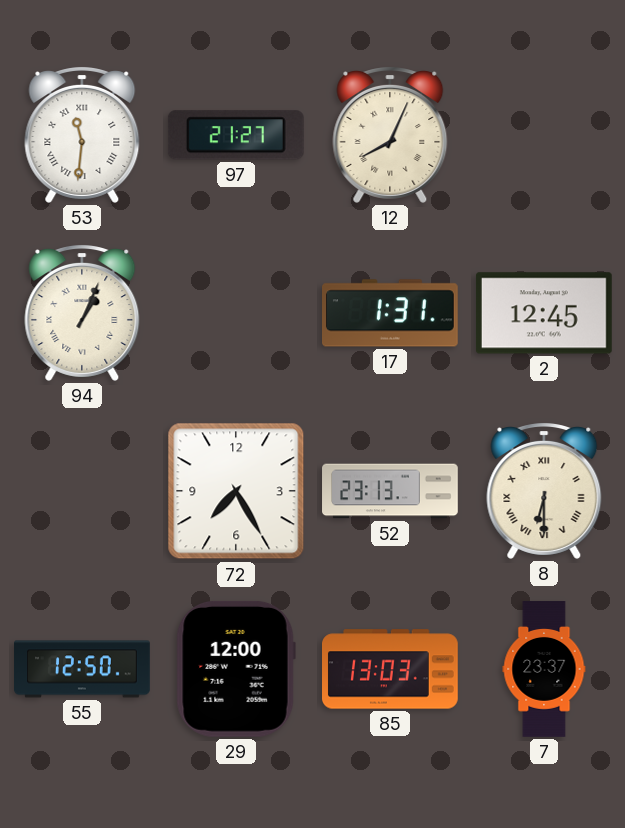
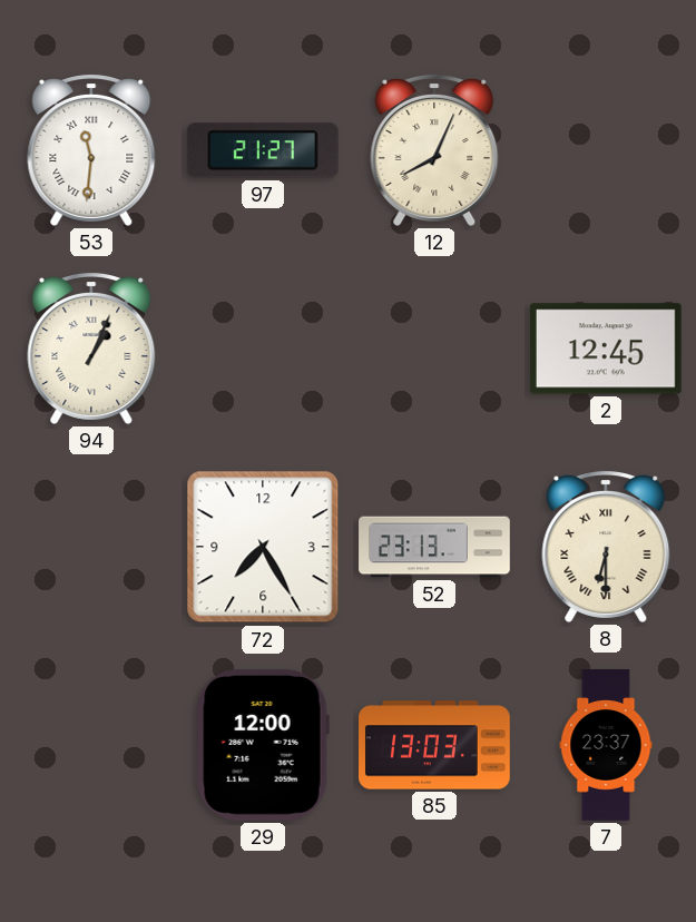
17: 1:31 -> none
55: 12:50 -> none
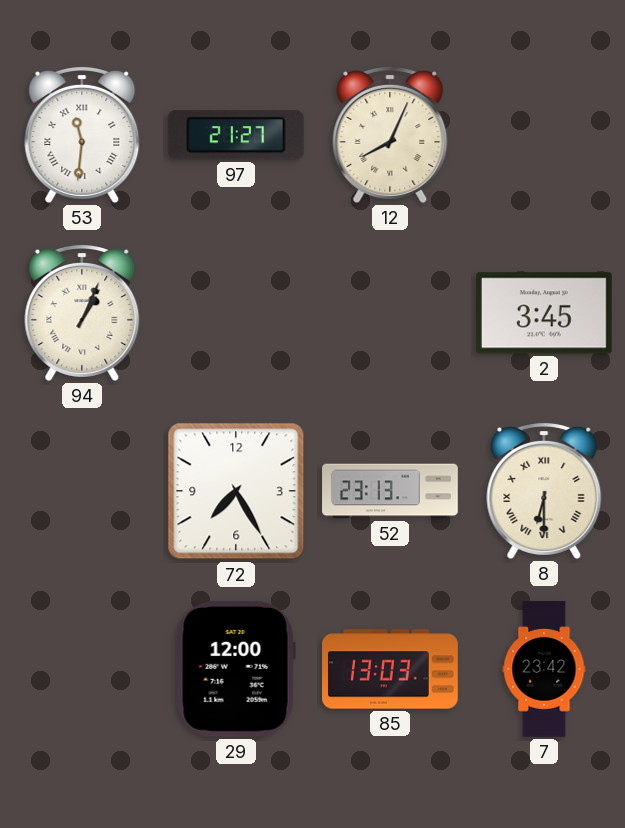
2: 12:45 -> 3:45
7: 23:37 -> 23:42
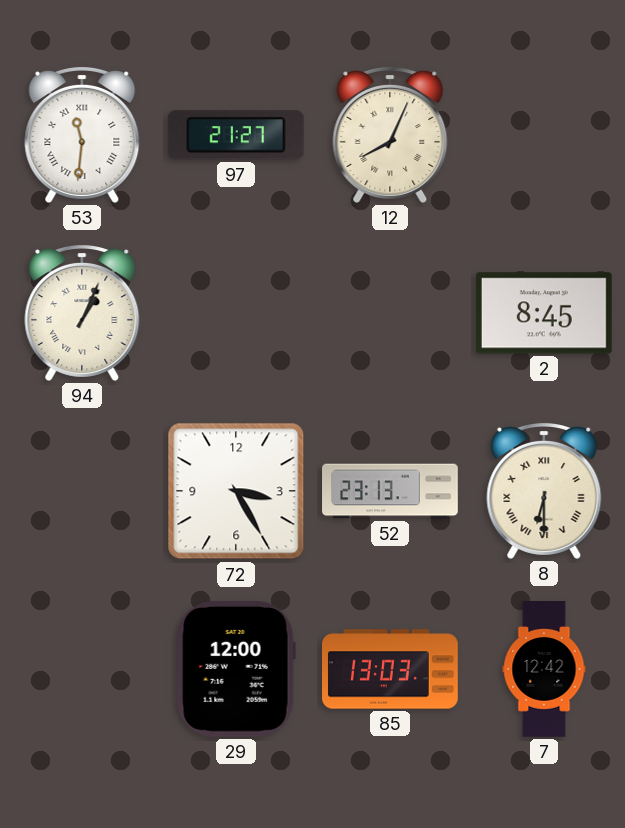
2: 3:45 -> 8:45
72: 7:25 -> 3:25
7: 23:42 -> 12:42
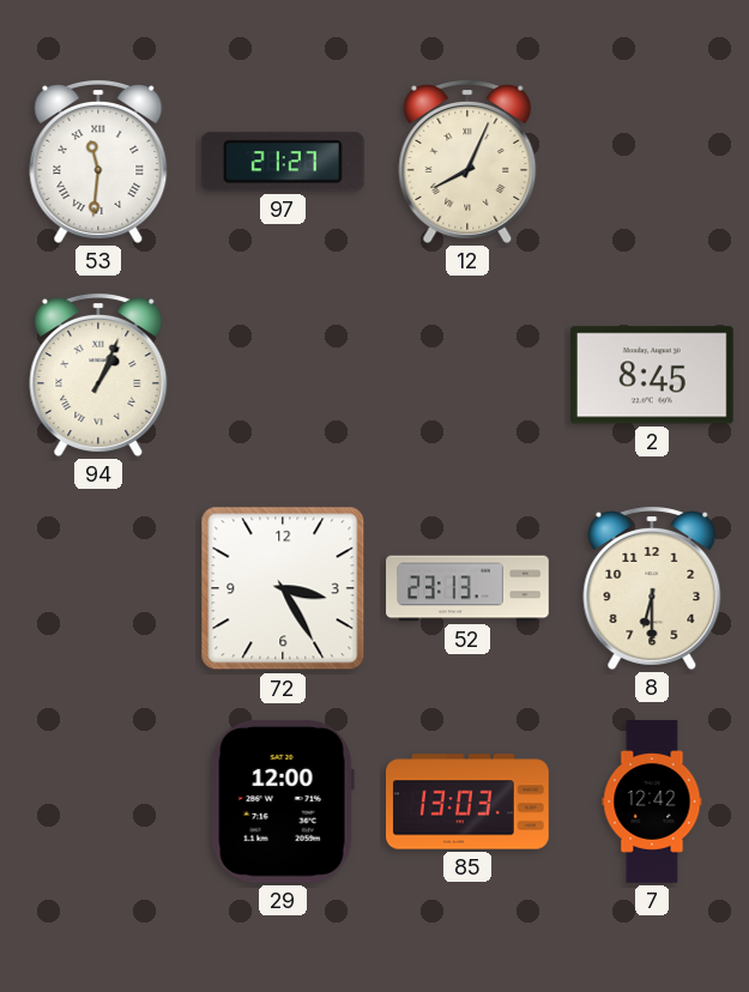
8 numerals: Roman -> Arabic
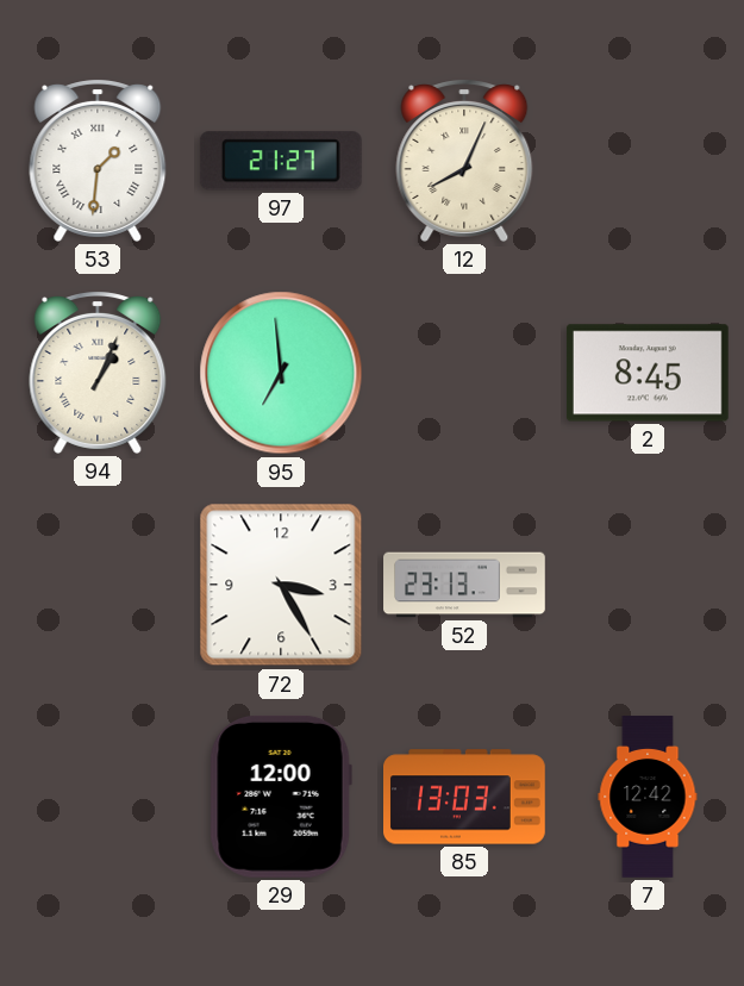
53: 11:31 -> 1:31
95: none -> 6:59
8: 6:30 -> none
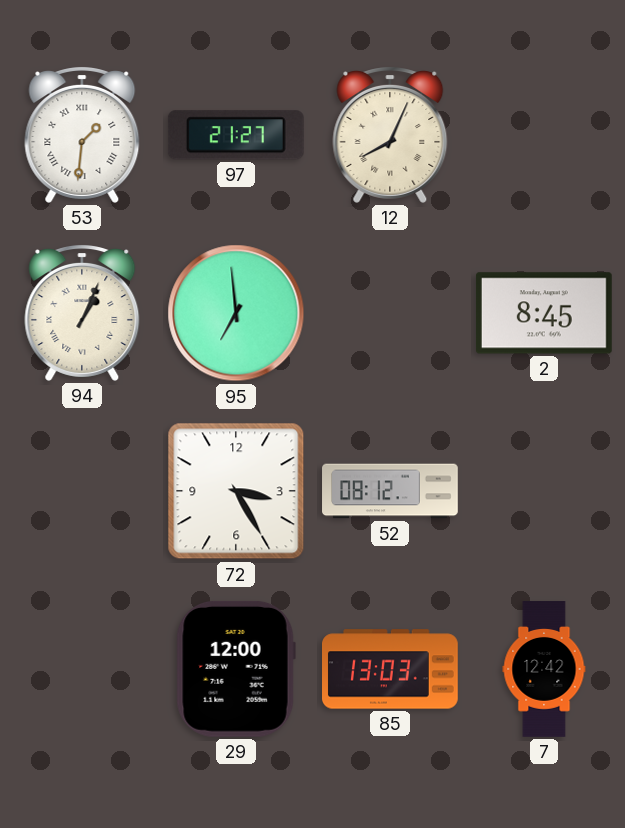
52: 23:13 -> 08:12
